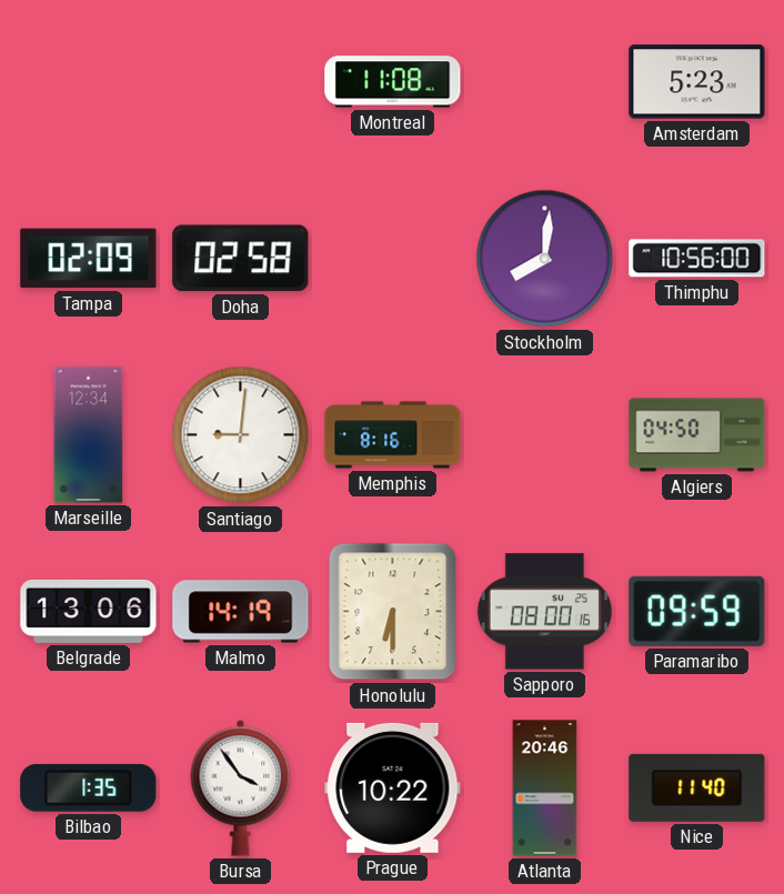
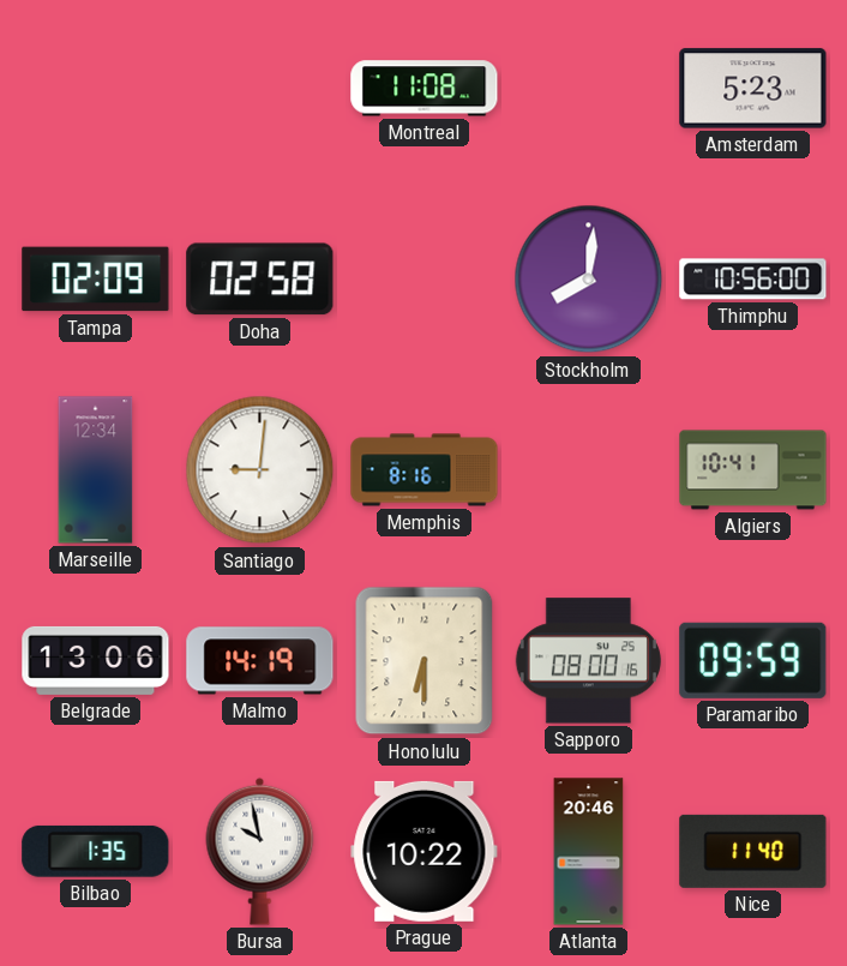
Algiers: 04:50 -> 10:41
Bursa: 3:54 -> 9:58
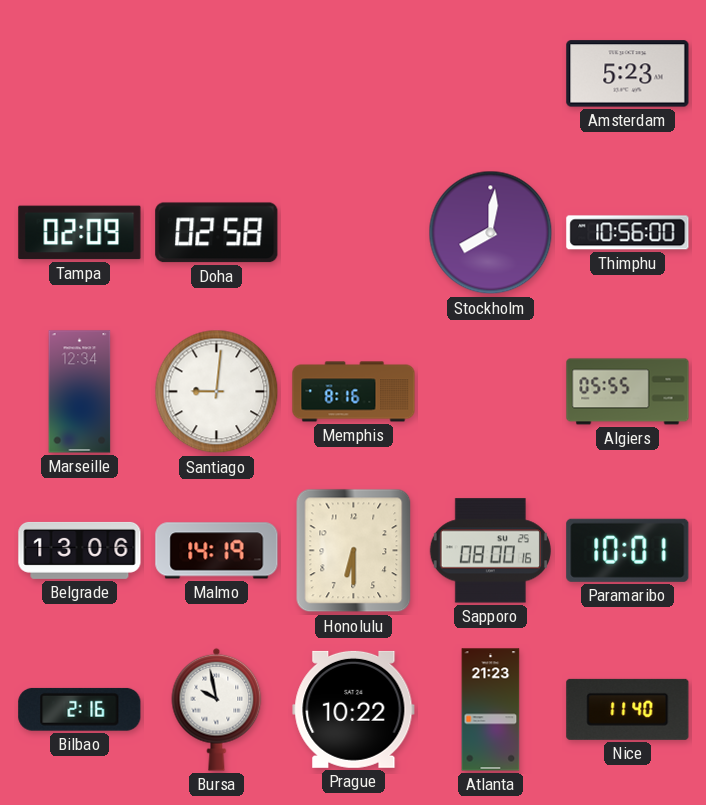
Montreal: 11:08 -> none
Algiers: 10:41 -> 05:55
Paramaribo: 09:59 -> 10:01
Bilbao: 1:35 -> 2:16
Atlanta: 20:46 -> 21:23
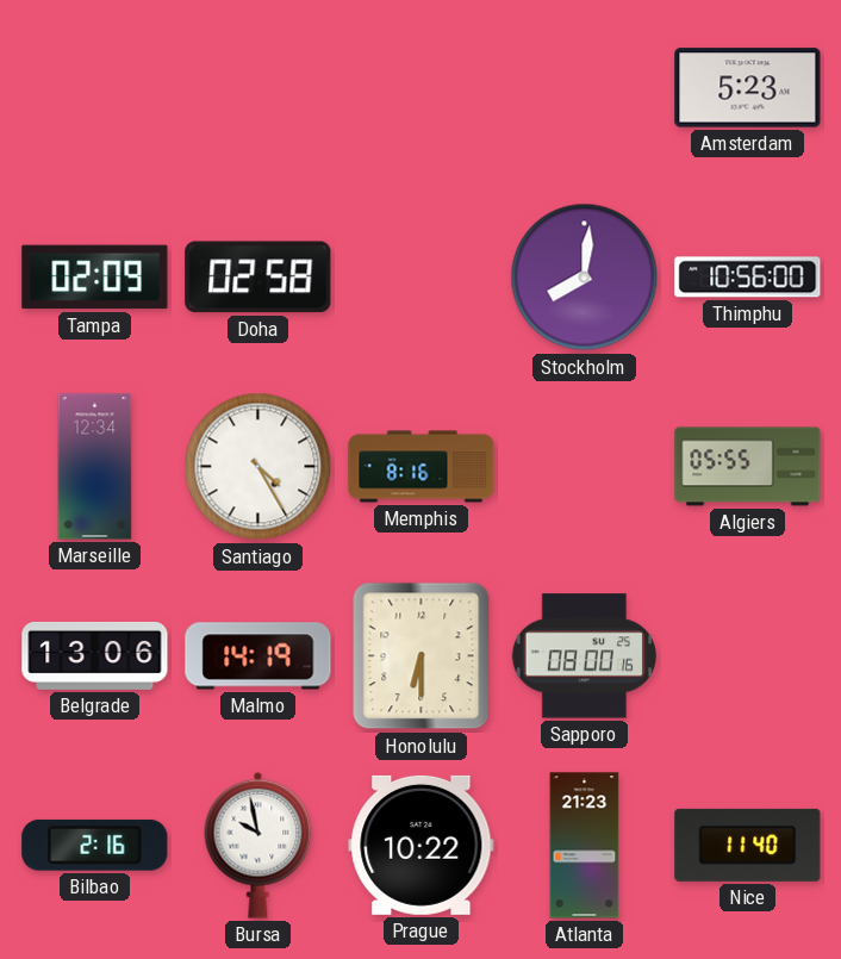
Santiago: 9:01 -> 4:25
Paramaribo: 10:01 -> none
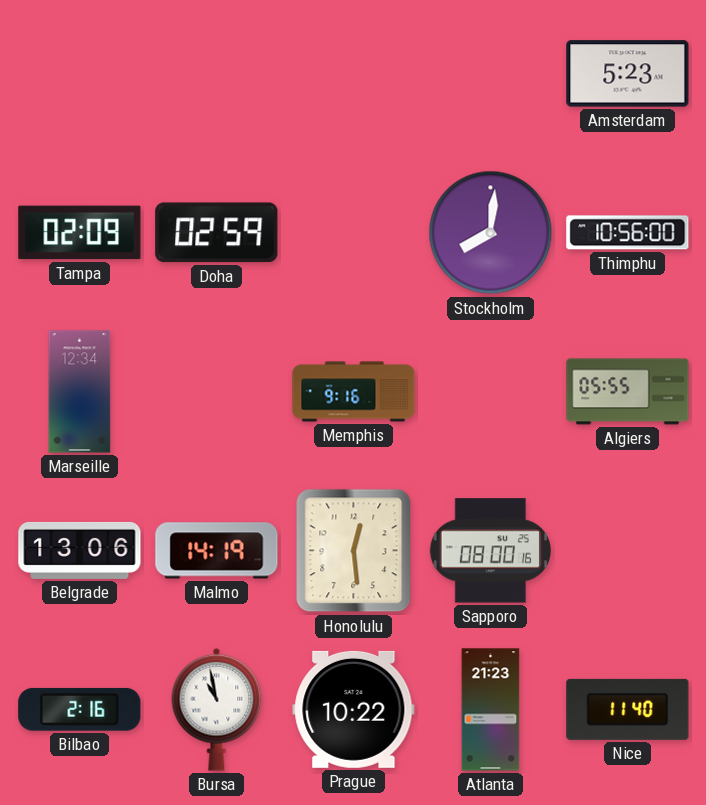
Doha: 02:58 -> 02:59
Santiago: 4:25 -> none
Memphis: 8:16 -> 9:16
Honolulu: 6:30 -> 12:29
Bursa: 9:58 -> 10:58
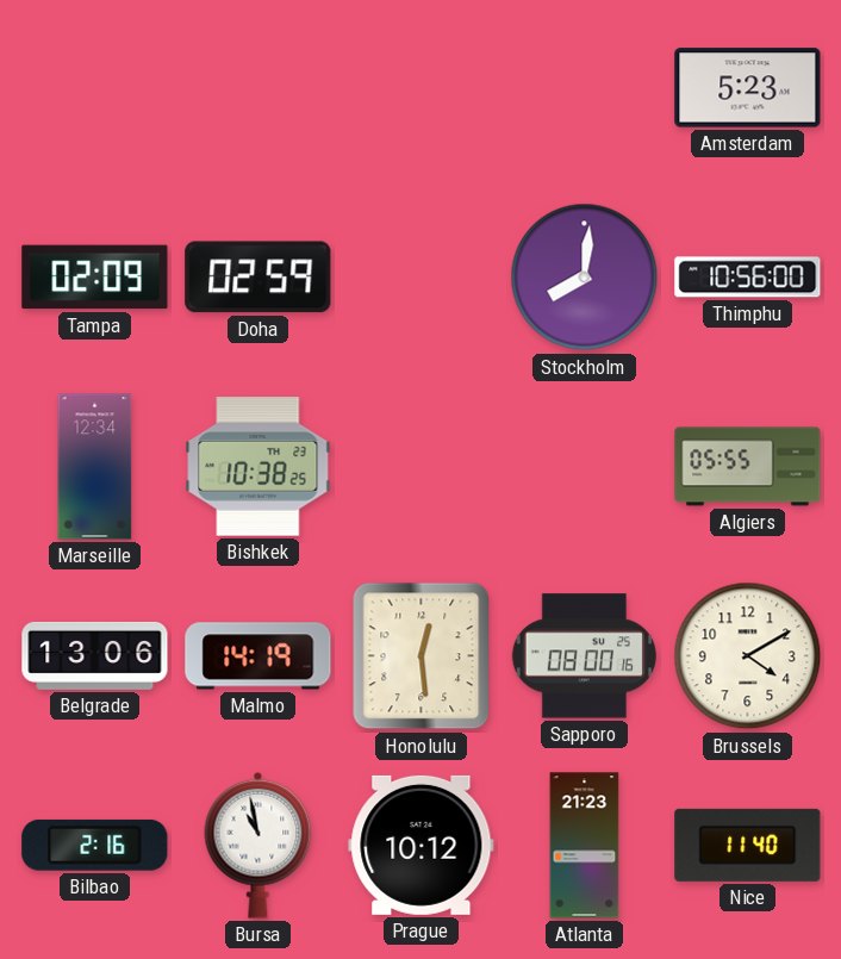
Bishkek: none -> 10:38
Memphis: 9:16 -> none
Brussels: none -> 4:10
Prague: 10:22 -> 10:12
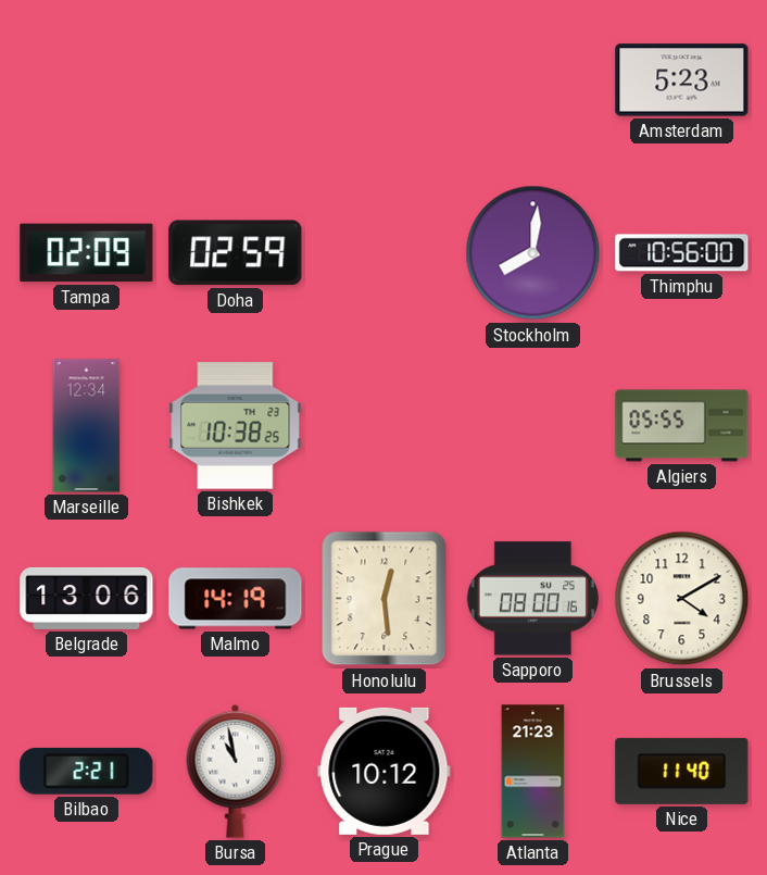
Bilbao: 2:16 -> 2:21
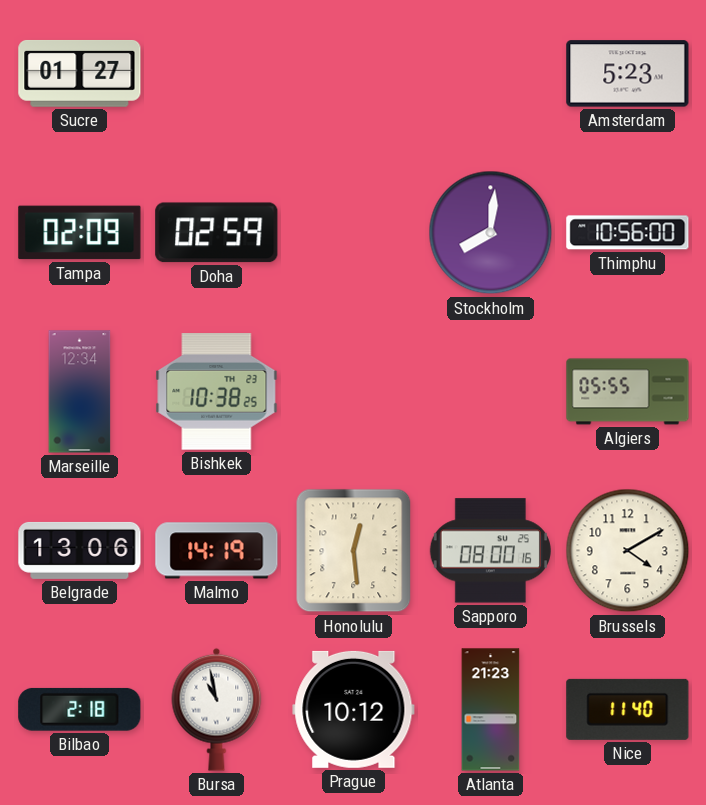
Sucre: none -> 01:27
Bilbao: 2:21 -> 2:18
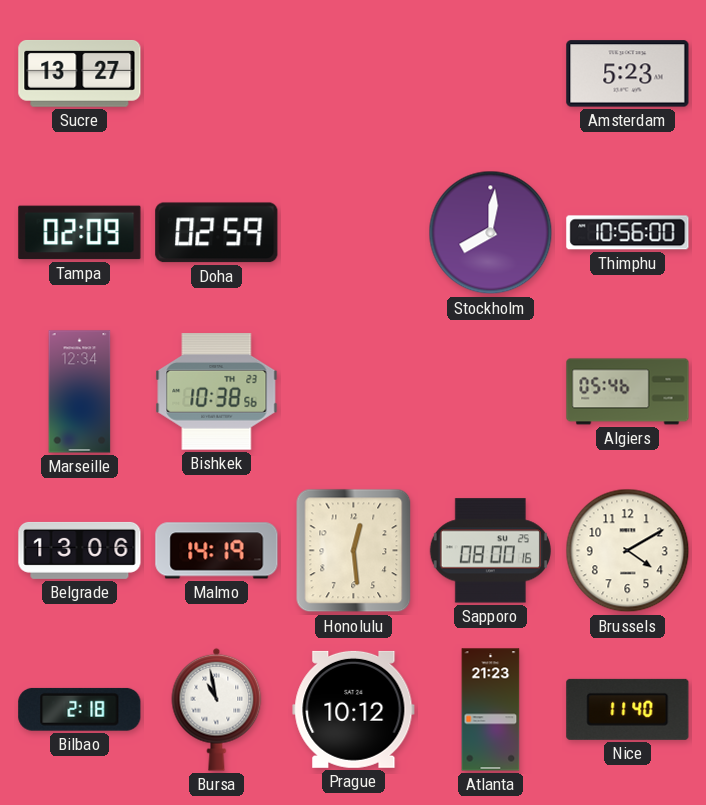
Sucre: 01:27 -> 13:27
Bishkek: 10:38:25 -> 10:38:56
Algiers: 05:55 -> 05:46
